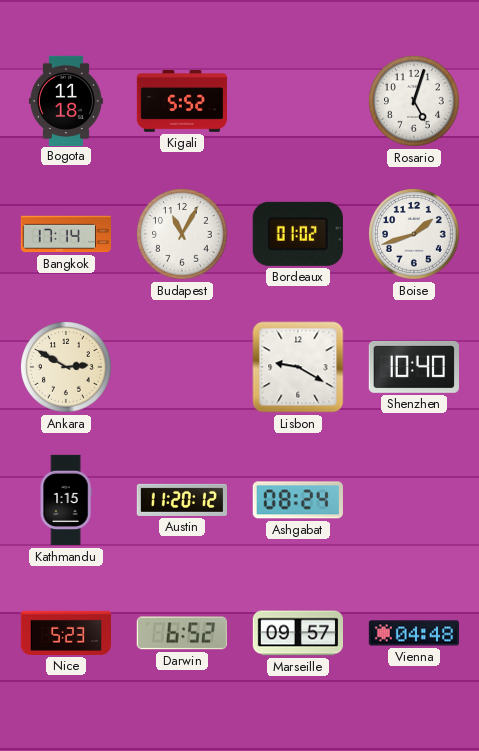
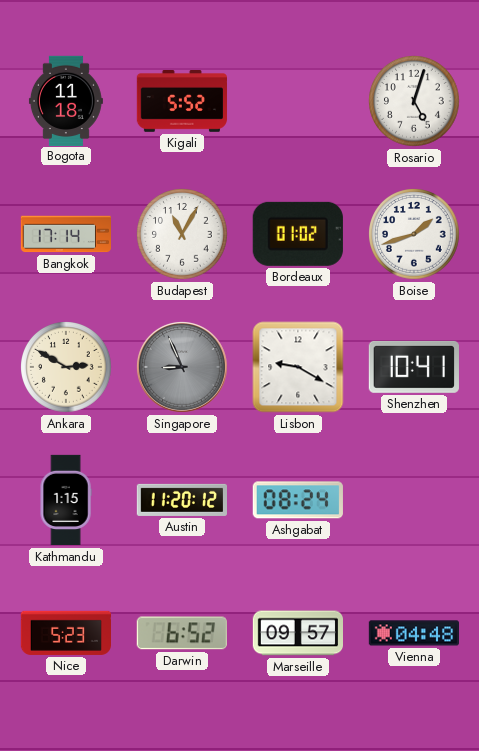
Singapore: none -> 8:56
Shenzhen: 10:40 -> 10:41
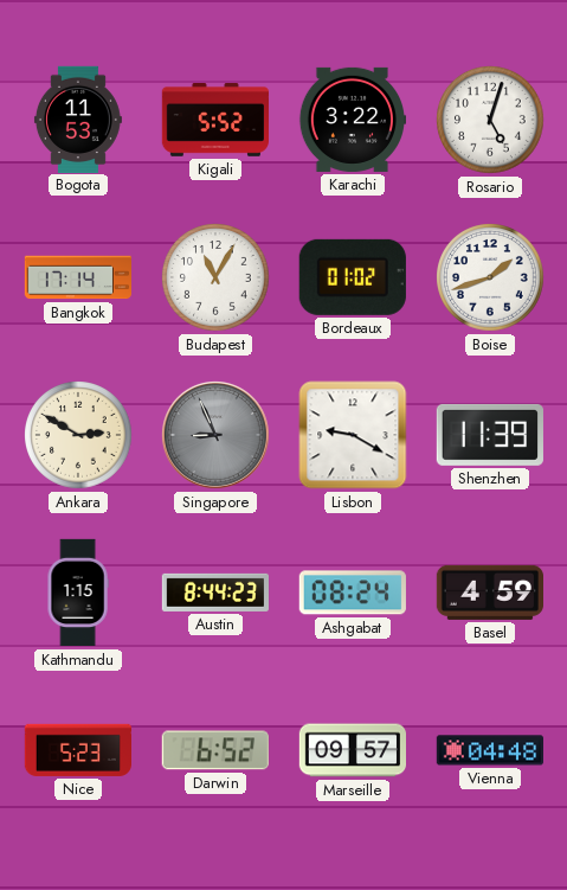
Bogota: 11:18 -> 11:53
Karachi: none -> 3:22
Shenzhen: 10:41 -> 11:39
Austin: 11:20 -> 8:44
Basel: none -> 4:59
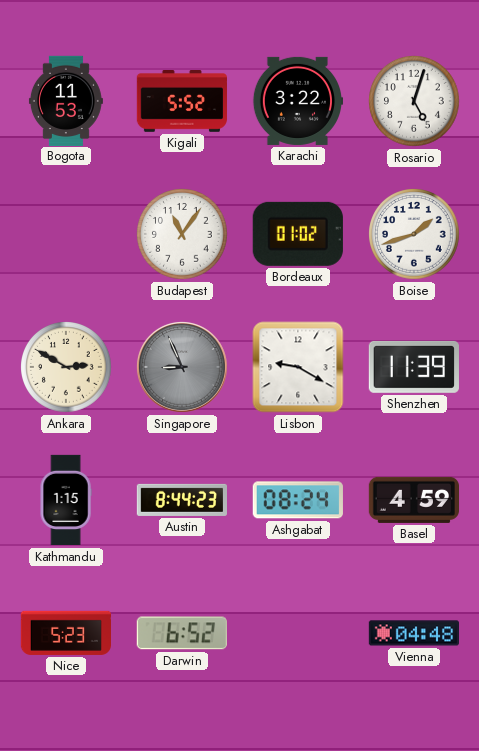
Bangkok: 17:14 -> none
Budapest: 11:05 -> 11:06
Marseille: 09:57 -> none
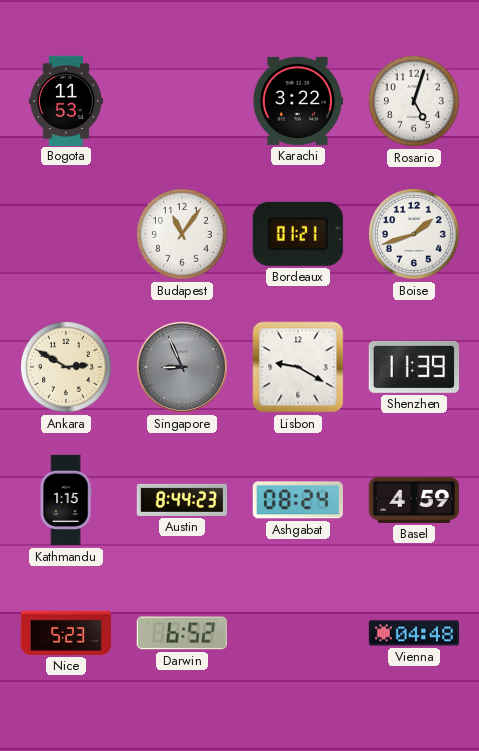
Kigali: 5:52 -> none
Bordeaux: 01:02 -> 01:21
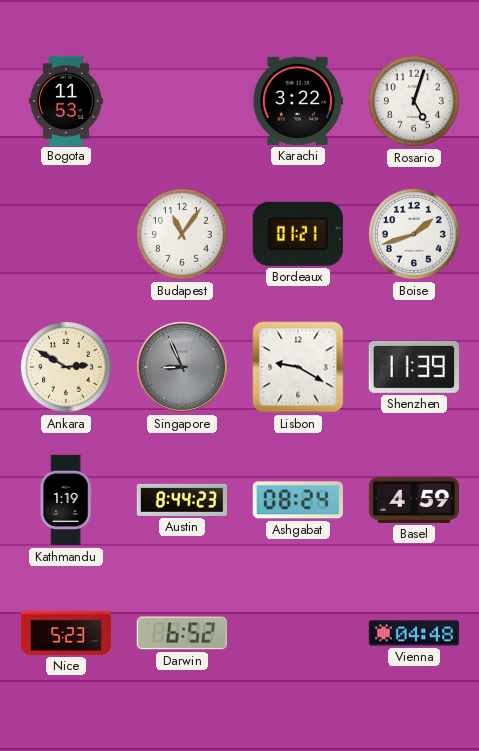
Kathmandu: 1:15 -> 1:19
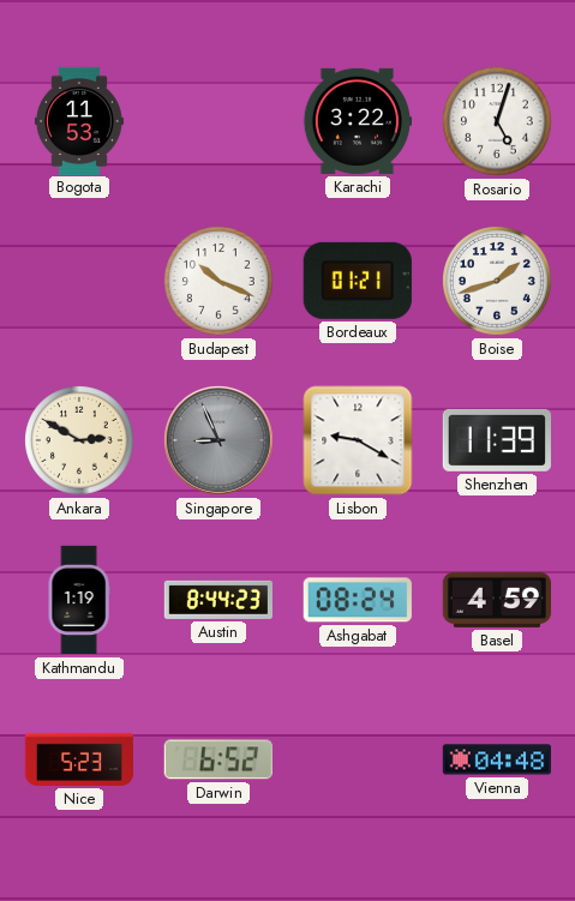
Budapest: 11:06 -> 10:19
